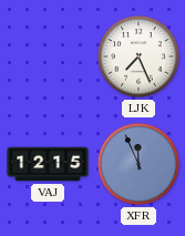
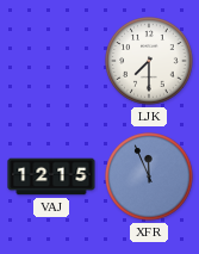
LJK: 7:26 -> 7:30
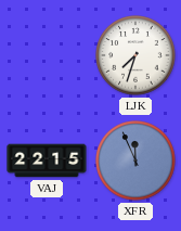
LJK: 7:30 -> 7:33
VAJ: 12:15 -> 22:15
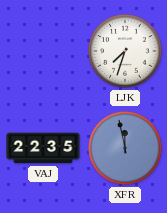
VAJ: 22:15 -> 22:35
XFR: 11:56 -> 11:58
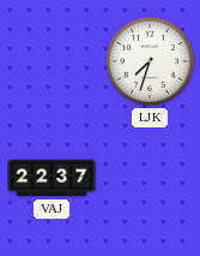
VAJ: 22:35 -> 22:37
XFR: 11:58 -> none
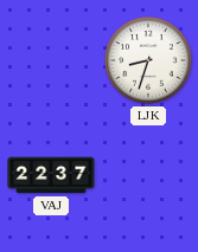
LJK: 7:33 -> 8:33
